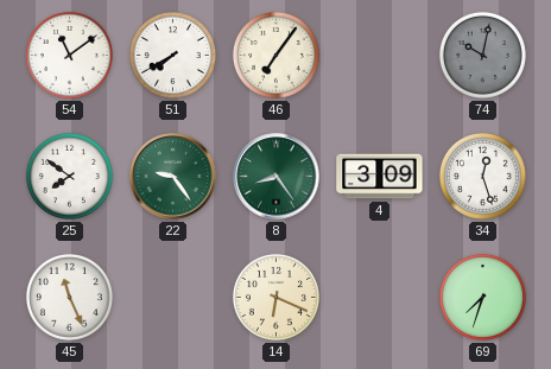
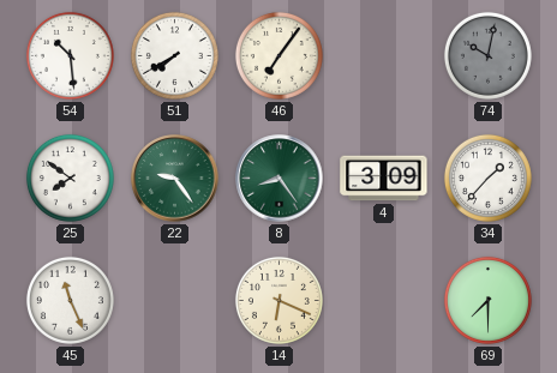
54: 11:09 -> 10:29
34: 12:27 -> 1:37
69: 7:33 -> 7:30
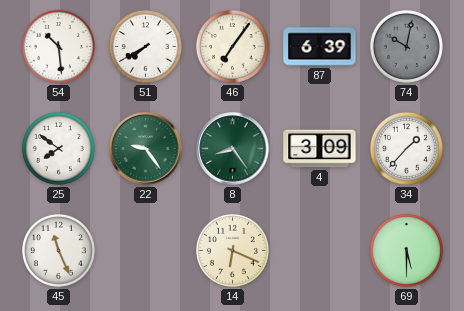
87: none -> 6:39
69: 7:30 -> 5:30
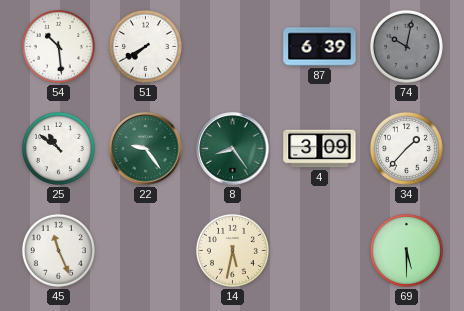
46: 7:06 -> none
25: 7:51 -> 10:51
14: 6:19 -> 5:32
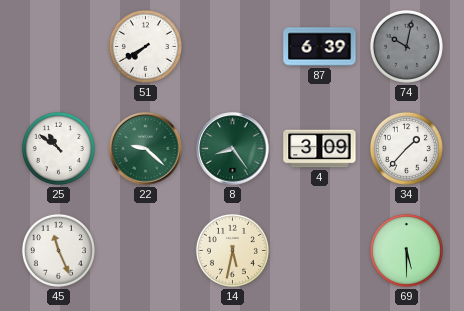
54: 10:29 -> none
22: 9:24 -> 9:22
